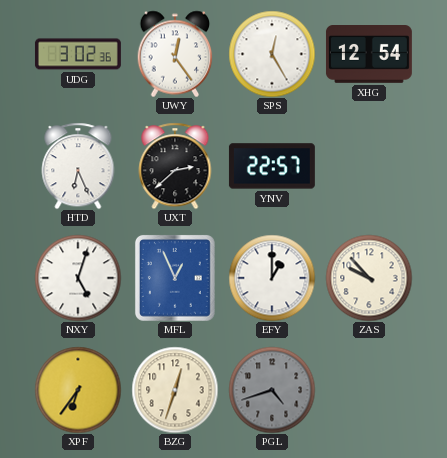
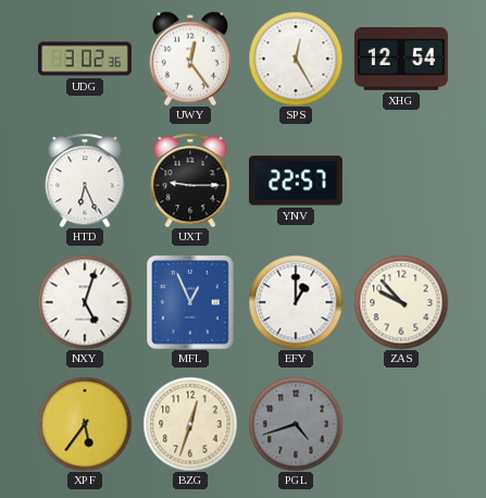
UXT: 2:38 -> 9:15
XPF: 6:36 -> 5:36
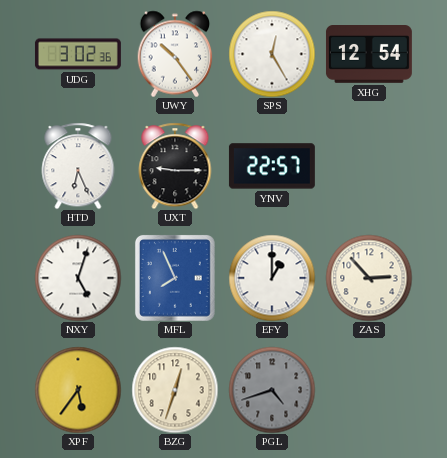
UWY: 12:24 -> 10:24
MFL: 12:56 -> 7:56
ZAS: 9:53 -> 2:53
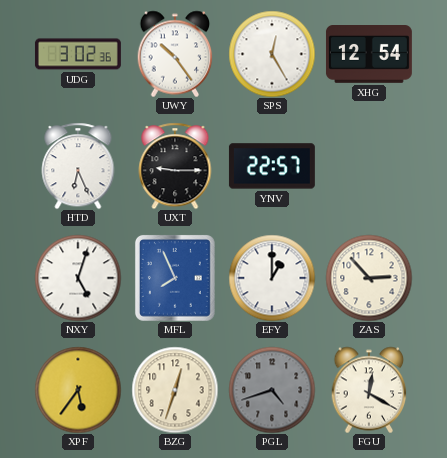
FGU: none -> 12:20
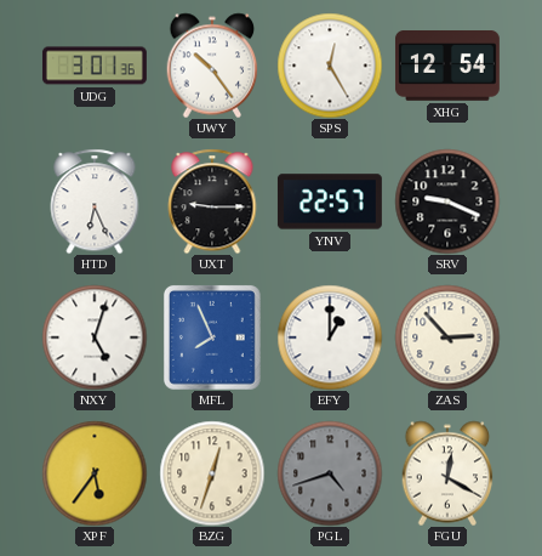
UDG: 3:02 -> 3:01
SRV: none -> 9:19
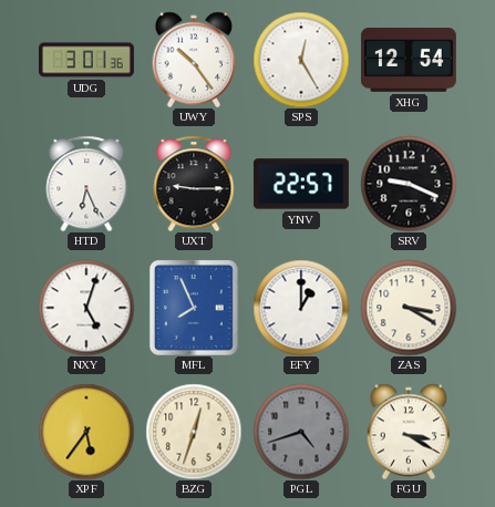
ZAS: 2:53 -> 3:20
FGU: 12:20 -> 3:20
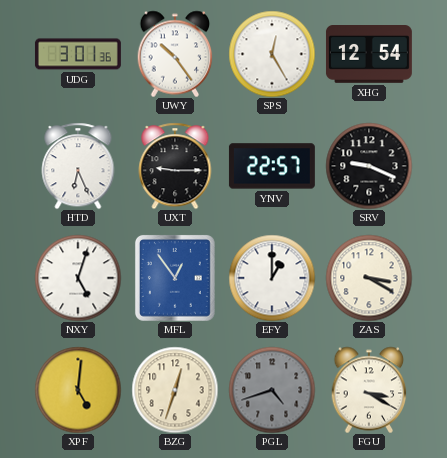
MFL: 7:56 -> 12:54
XPF: 5:36 -> 5:01
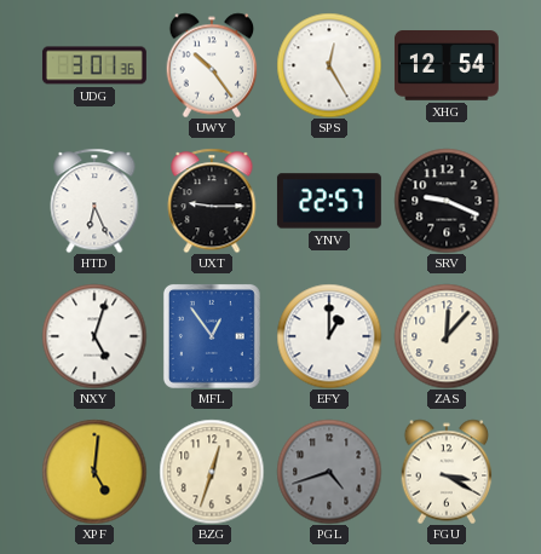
ZAS: 3:20 -> 12:07
